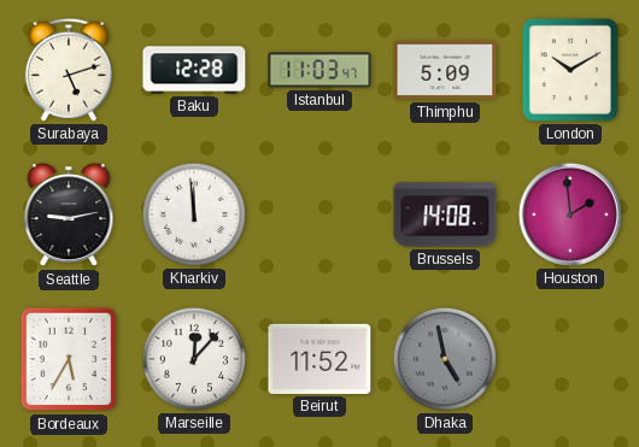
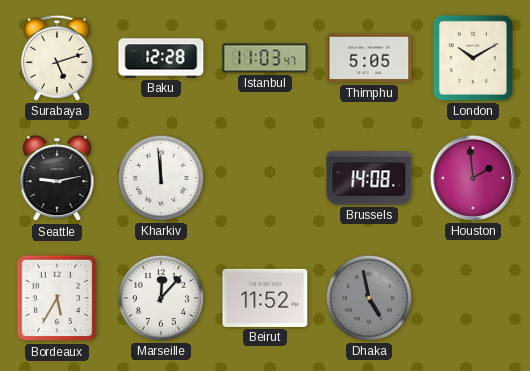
Thimphu: 5:09 -> 5:05
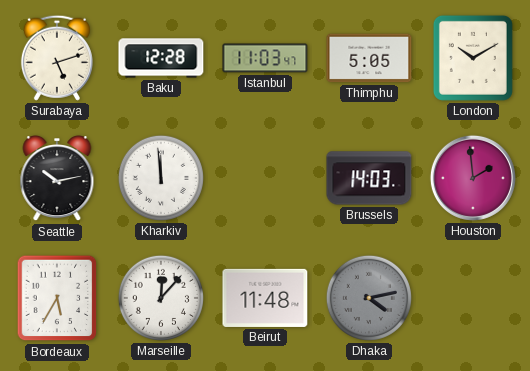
Seattle: 9:13 -> 10:13
Brussels: 14:08 -> 14:03
Beirut: 11:52 -> 11:48
Dhaka: 4:58 -> 4:13
